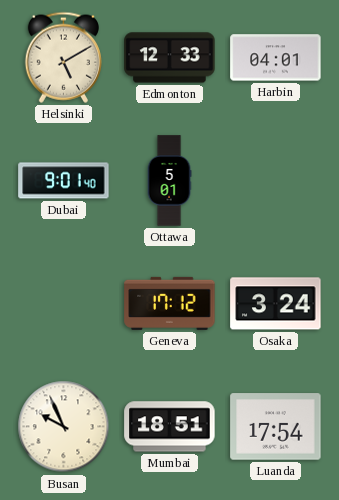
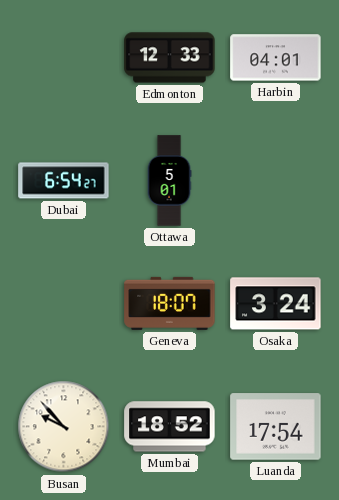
Helsinki: 5:10 -> none
Dubai: 9:01 -> 6:54
Geneva: 17:12 -> 18:07
Busan: 9:56 -> 9:53
Mumbai: 18:51 -> 18:52
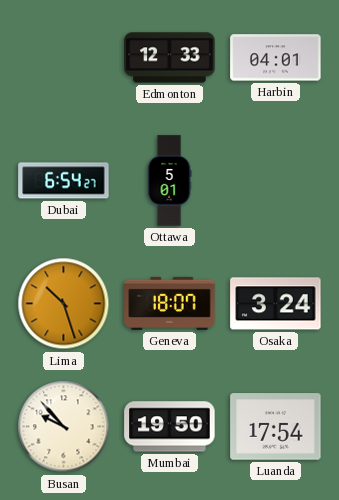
Lima: none -> 10:27
Mumbai: 18:52 -> 19:50
